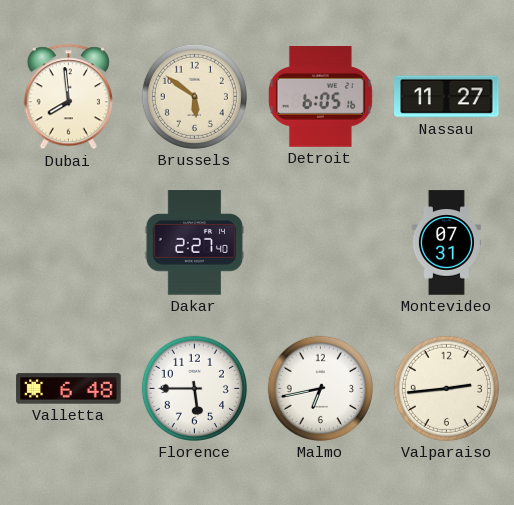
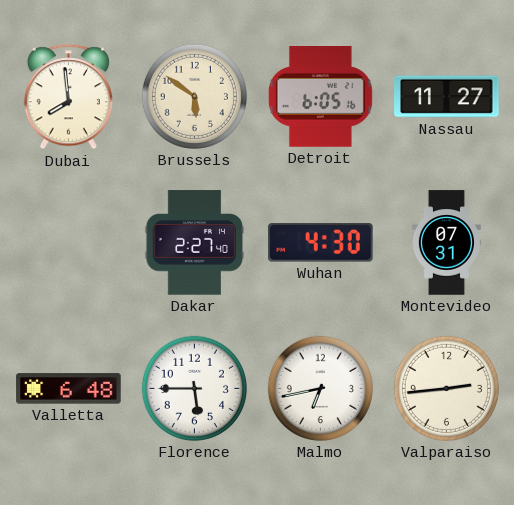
Wuhan: none -> 4:30
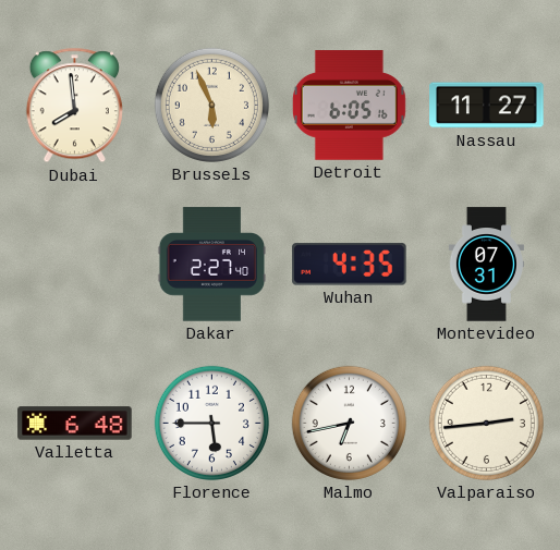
Brussels: 5:51 -> 5:56
Wuhan: 4:30 -> 4:35
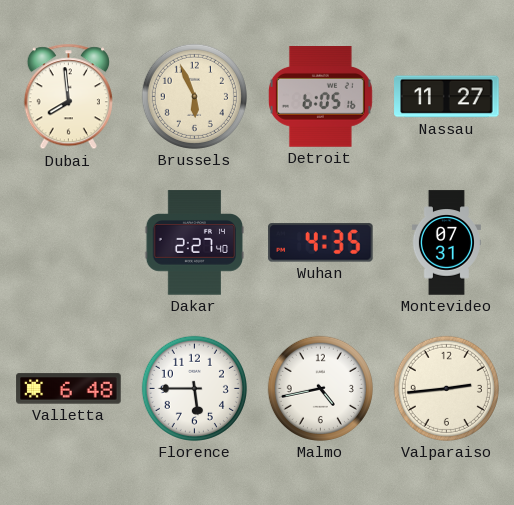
Malmo: 6:43 -> 4:43
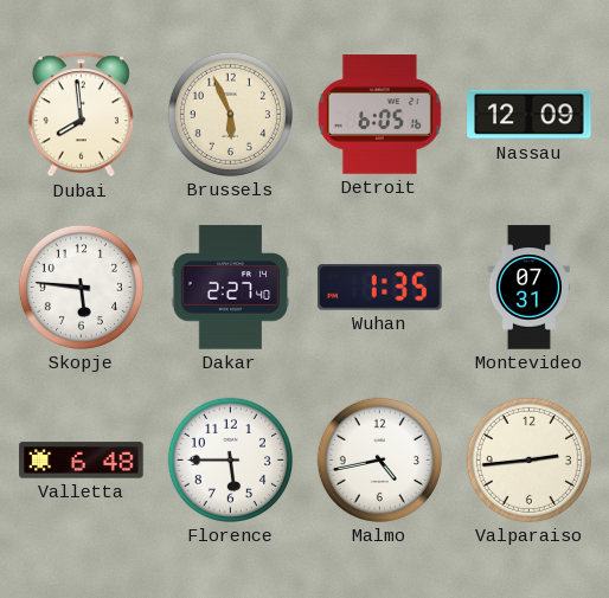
Nassau: 11:27 -> 12:09
Skopje: none -> 5:46
Wuhan: 4:35 -> 1:35
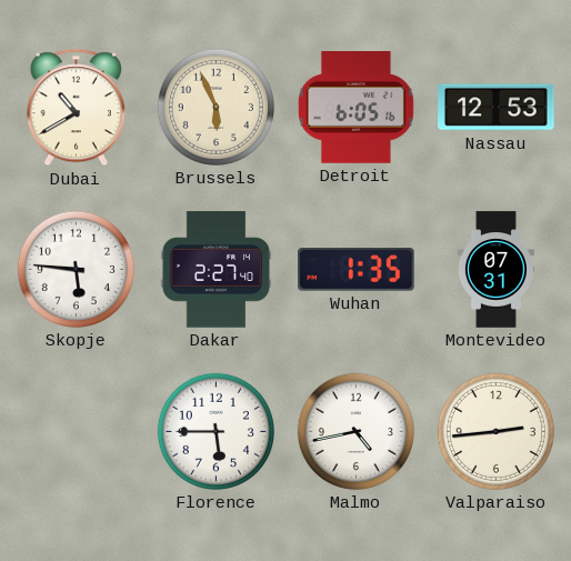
Dubai: 7:59 -> 10:40
Nassau: 12:09 -> 12:53
Valletta: 6:48 -> none
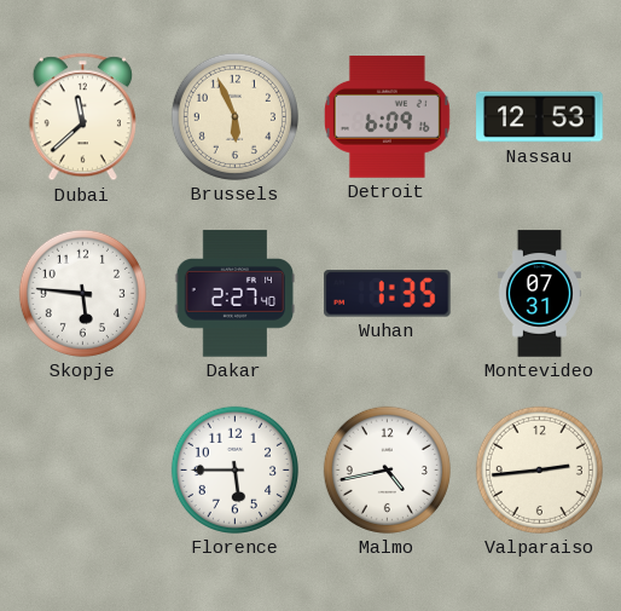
Dubai: 10:40 -> 11:38
Detroit: 6:05 -> 6:09
